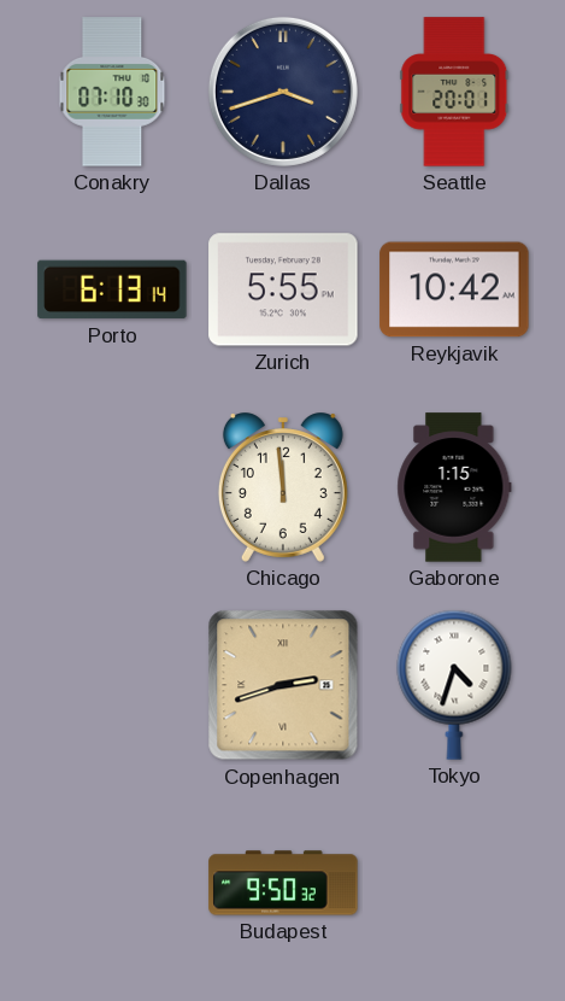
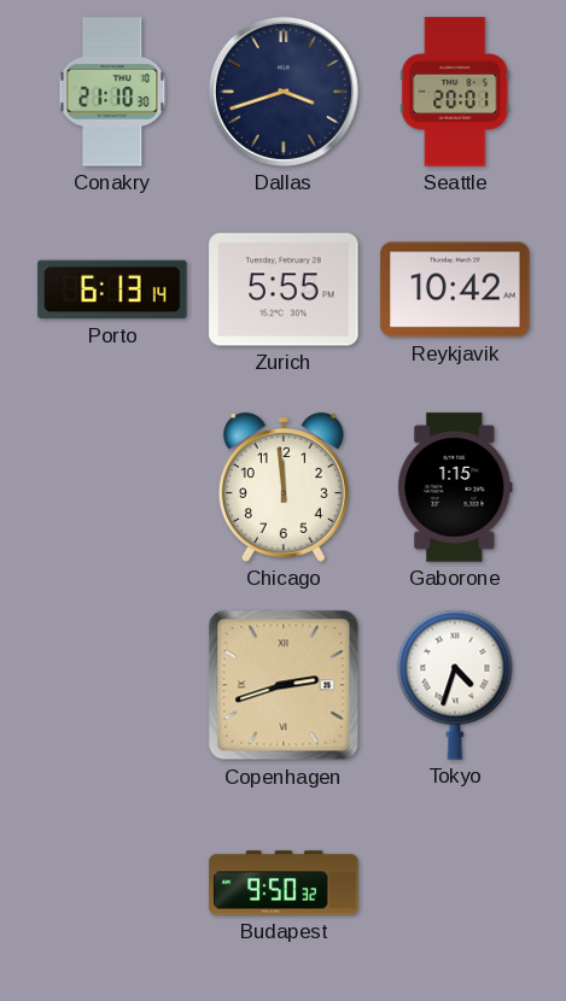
Conakry: 07:10 -> 21:10
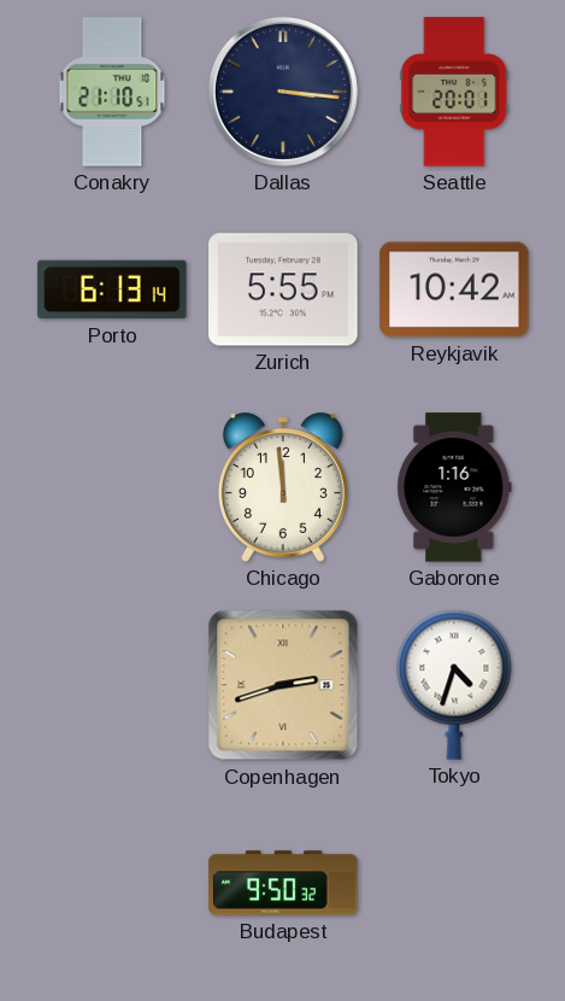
Conakry: 21:10:30 -> 21:10:51
Dallas: 3:42 -> 3:16
Gaborone: 1:15 -> 1:16
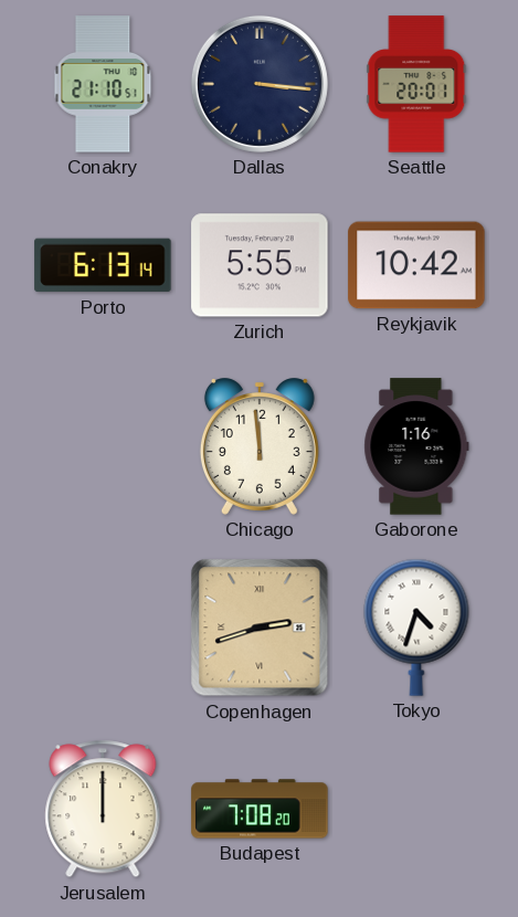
Jerusalem: none -> 12:00
Budapest: 9:50 -> 7:08
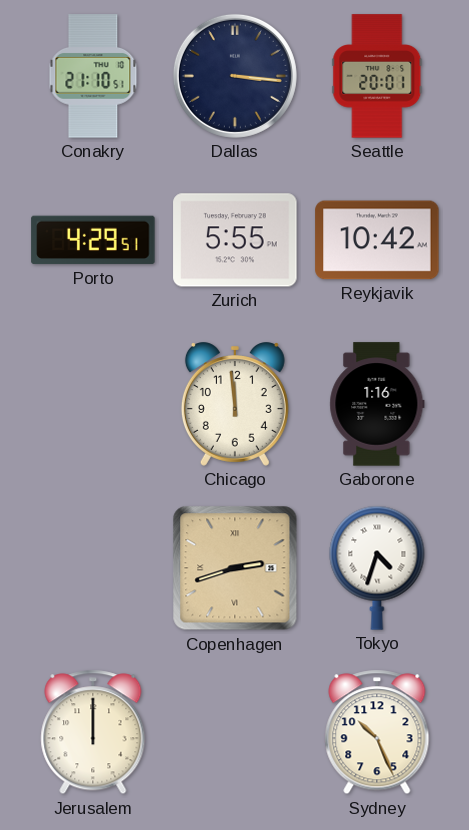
Porto: 6:13 -> 4:29
Budapest: 7:08 -> none
Sydney: none -> 10:26
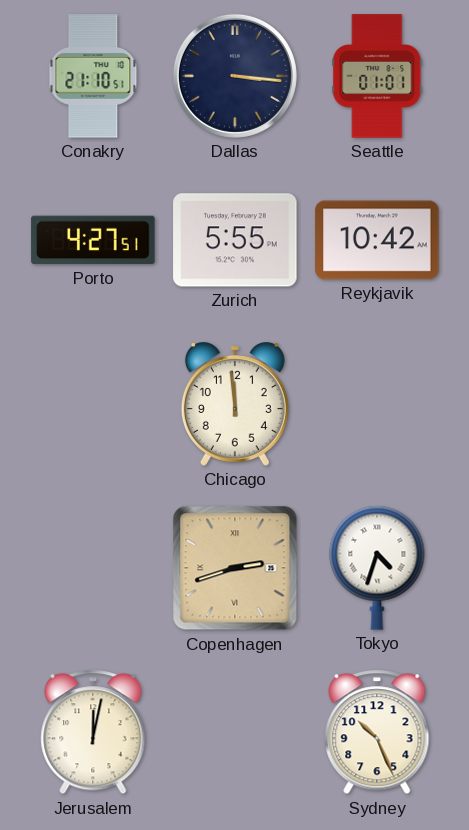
Seattle: 20:01 -> 01:01
Porto: 4:29 -> 4:27
Gaborone: 1:16 -> none
Jerusalem: 12:00 -> 12:02
